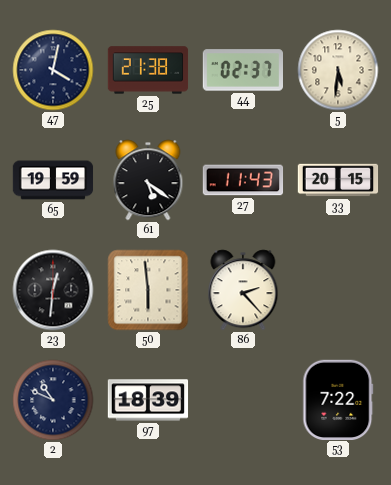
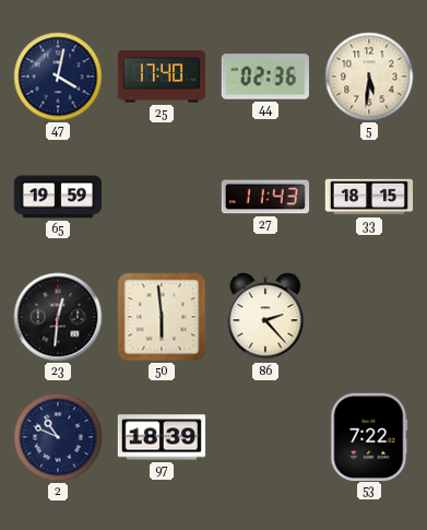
25: 21:38 -> 17:40
44: 02:37 -> 02:36
61: 5:21 -> none
33: 20:15 -> 18:15
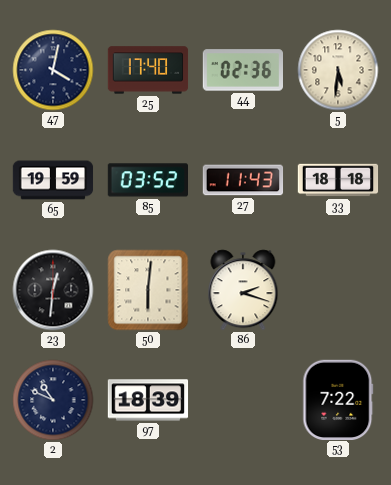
85: none -> 03:52
33: 18:15 -> 18:18
50: 5:59 -> 6:01
86: 2:23 -> 2:18
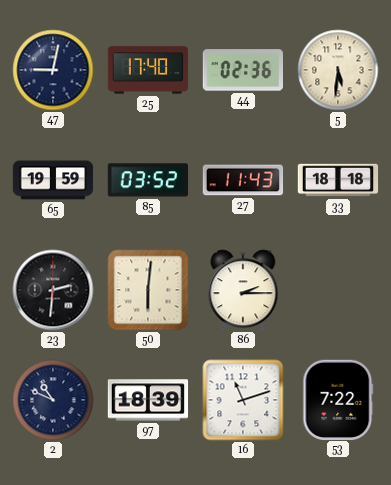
47: 4:02 -> 9:02
23: 12:31 -> 2:31
86: 2:18 -> 2:15
16: none -> 11:12
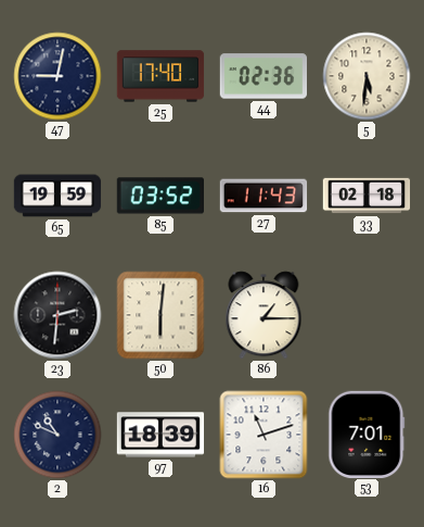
33: 18:18 -> 02:18
86: 2:15 -> 1:15
53: 7:22 -> 7:01
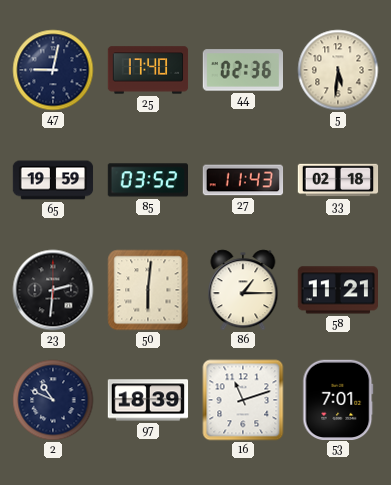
58: none -> 11:21
